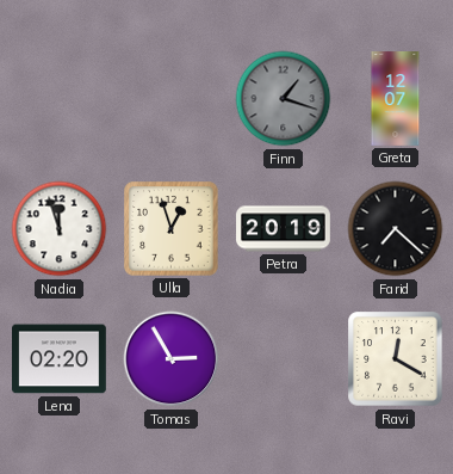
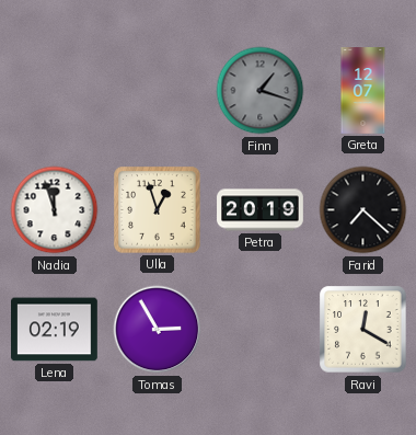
Lena: 02:20 -> 02:19
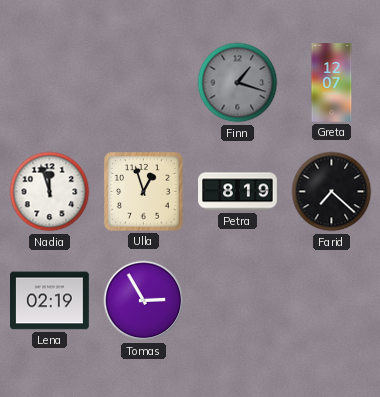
Petra: 20:19 -> 8:19
Ravi: 12:20 -> none
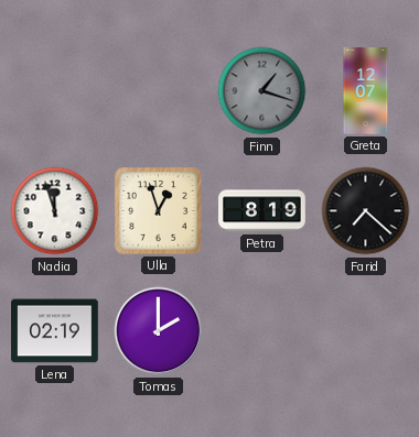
Tomas: 2:55 -> 2:00
